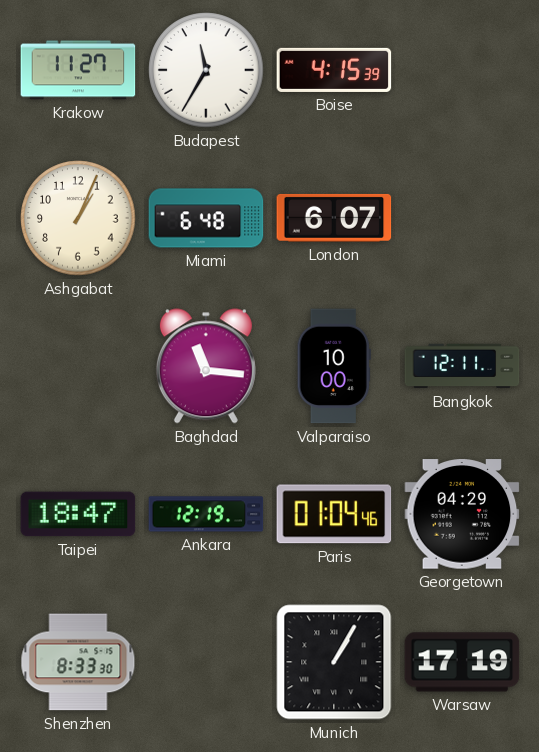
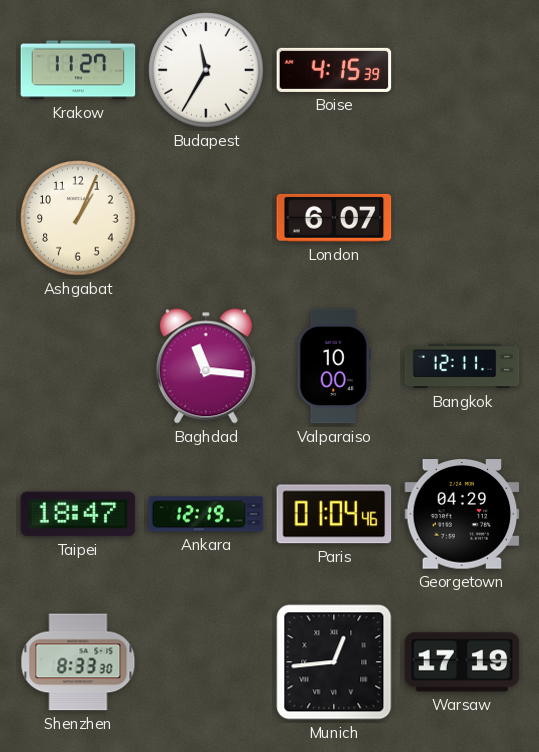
Miami: 6:48 -> none
Munich: 1:05 -> 12:44
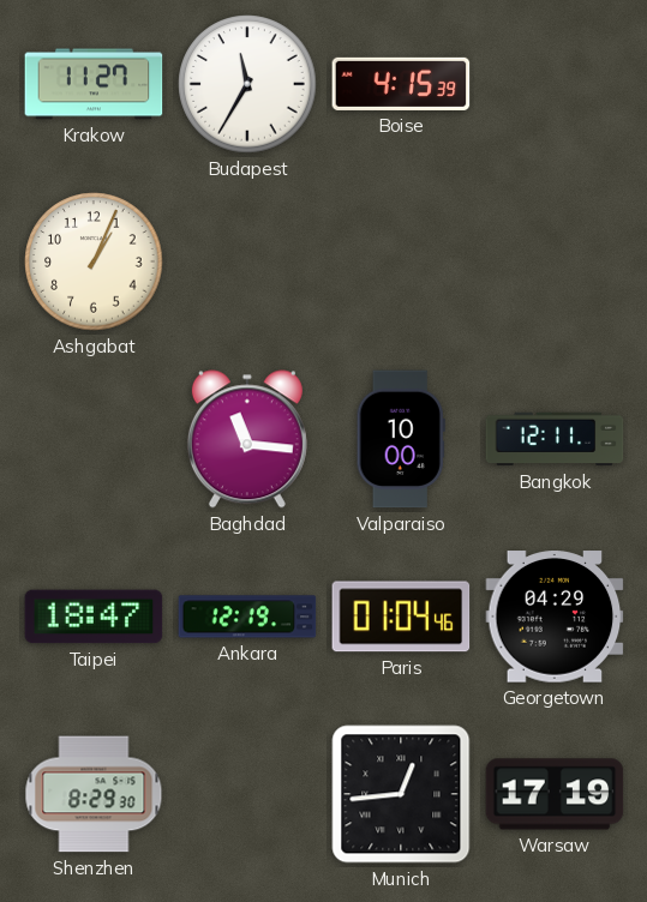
London: 6:07 -> none
Shenzhen: 8:33 -> 8:29
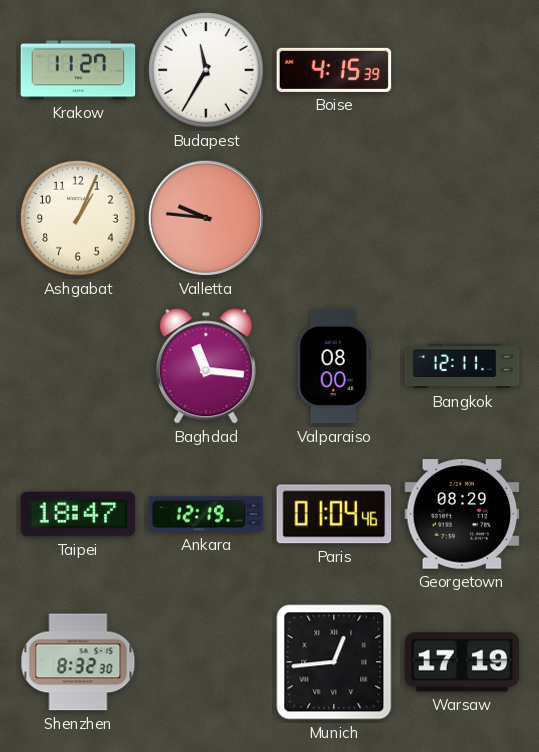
Valletta: none -> 9:46
Valparaiso: 10:00 -> 08:00
Georgetown: 04:29 -> 08:29
Shenzhen: 8:29 -> 8:32
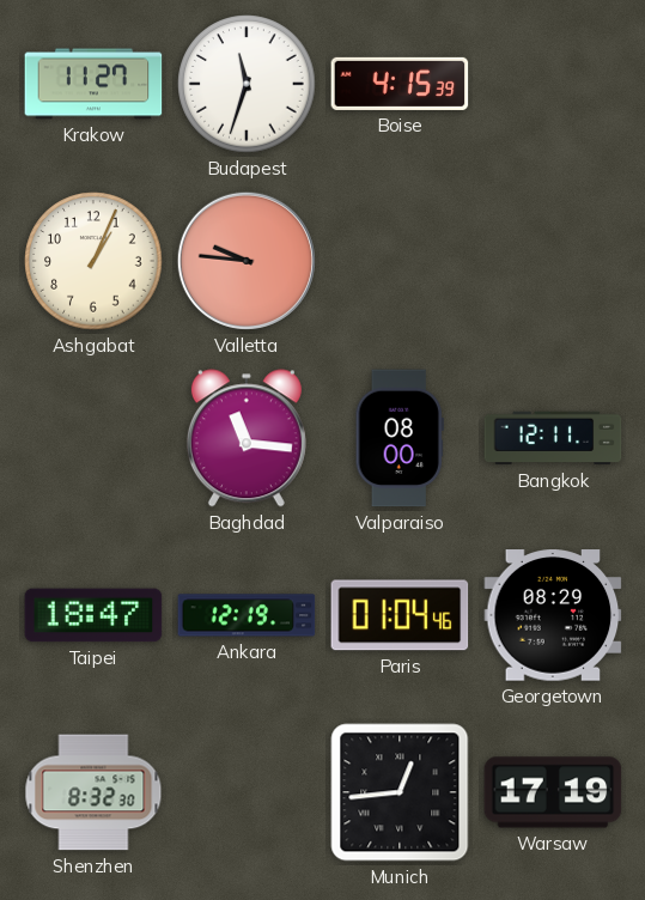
Budapest: 11:35 -> 11:33
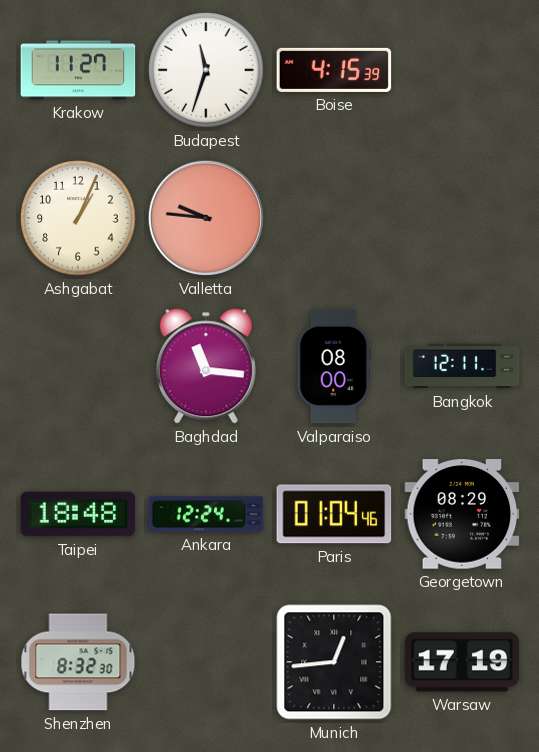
Taipei: 18:47 -> 18:48
Ankara: 12:19 -> 12:24
